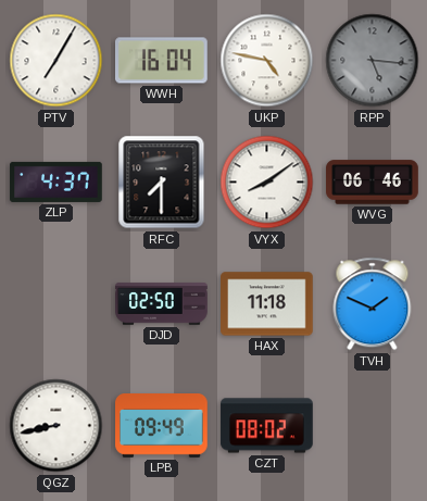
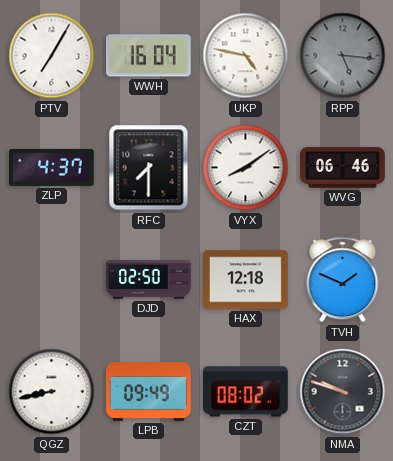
HAX: 11:18 -> 12:18
NMA: none -> 9:48
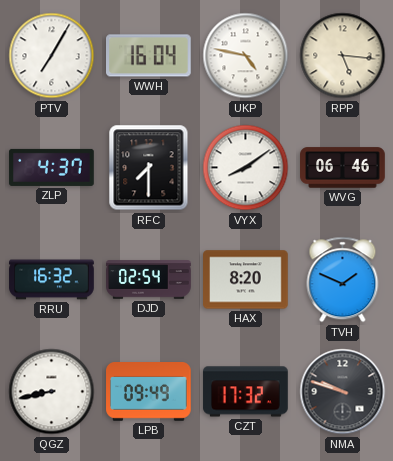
RPP dial: grey -> cream
RRU: none -> 16:32
DJD: 02:50 -> 02:54
HAX: 12:18 -> 8:20
CZT: 08:02 -> 17:32
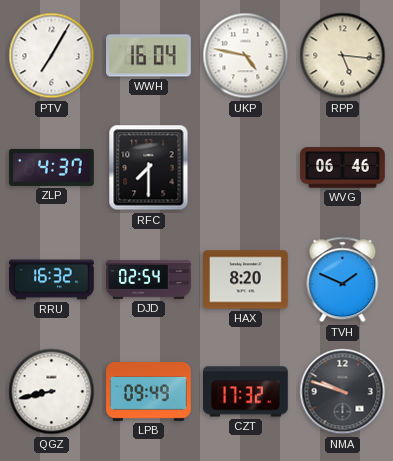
VYX: 8:09 -> none
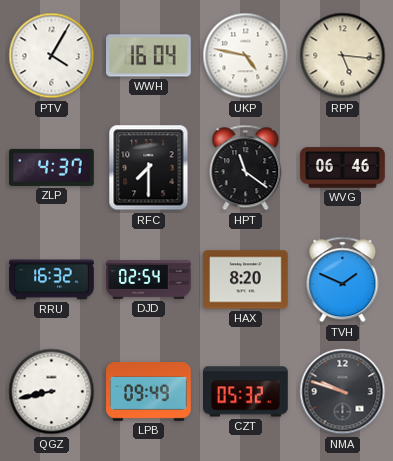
PTV: 7:05 -> 4:05
HPT: none -> 11:21
CZT: 17:32 -> 05:32
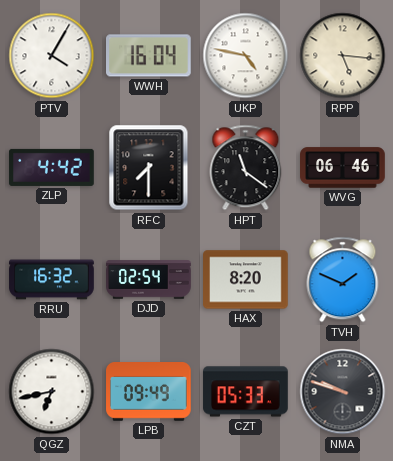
ZLP: 4:37 -> 4:42
QGZ: 8:43 -> 6:43
CZT: 05:32 -> 05:33
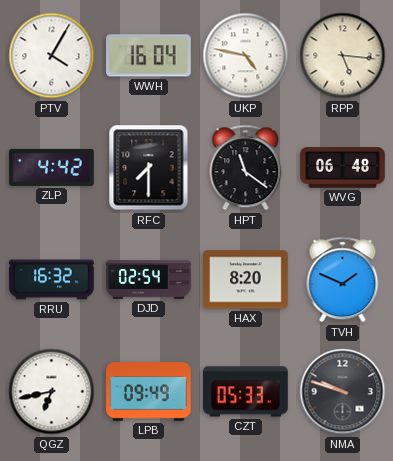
WVG: 06:46 -> 06:48
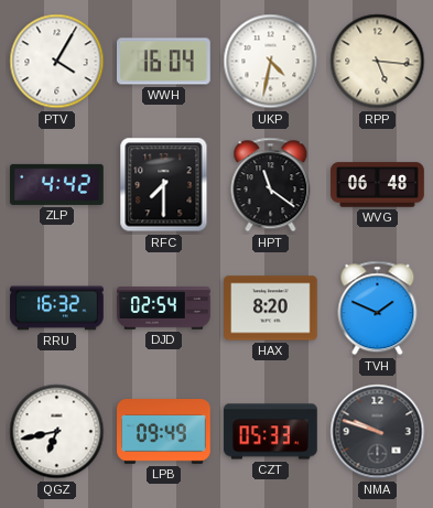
UKP: 4:47 -> 4:32
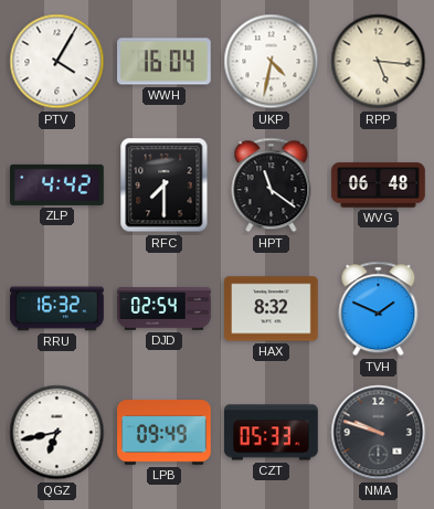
HAX: 8:20 -> 8:32
